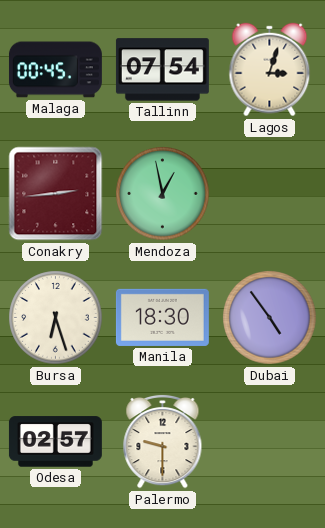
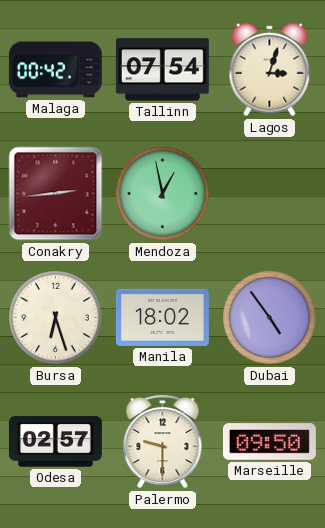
Malaga: 00:45 -> 00:42
Manila: 18:30 -> 18:02
Marseille: none -> 09:50
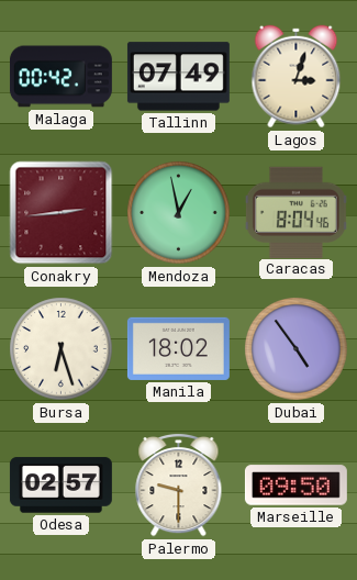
Tallinn: 07:54 -> 07:49
Caracas: none -> 8:04
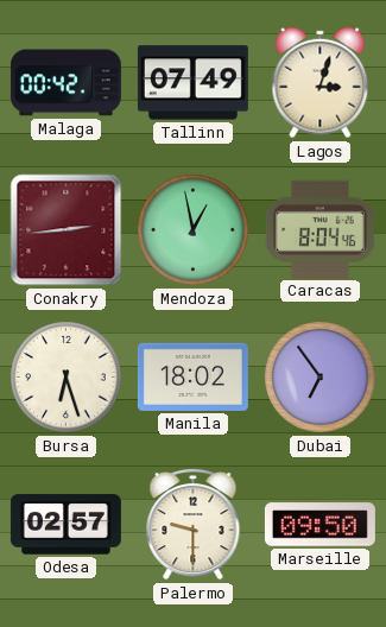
Dubai: 4:54 -> 6:54
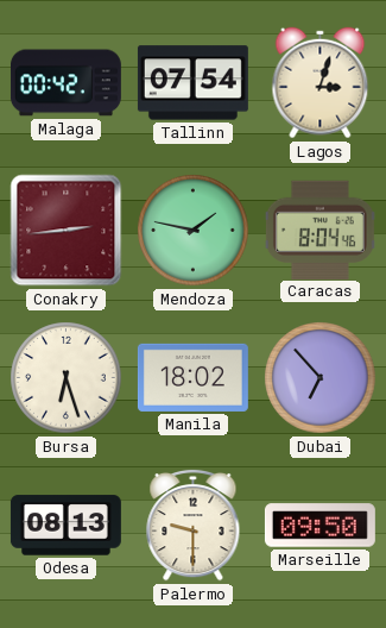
Tallinn: 07:49 -> 07:54
Mendoza: 12:58 -> 1:47
Dubai: 6:54 -> 6:53
Odesa: 02:57 -> 08:13
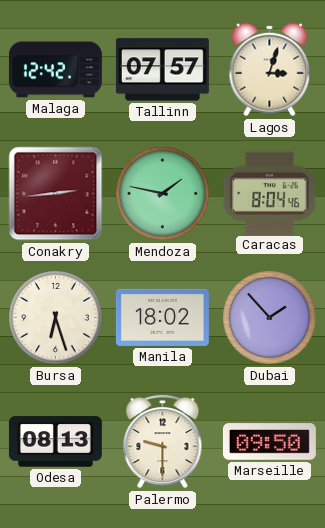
Malaga: 00:42 -> 12:42
Tallinn: 07:54 -> 07:57
Dubai: 6:53 -> 1:53
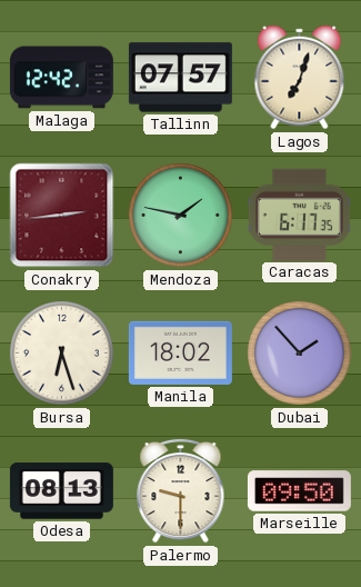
Lagos: 3:03 -> 7:03
Caracas: 8:04 -> 6:17
